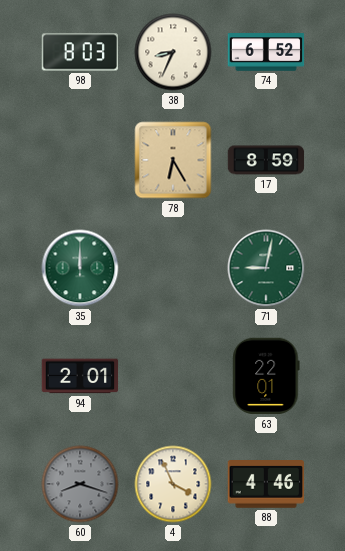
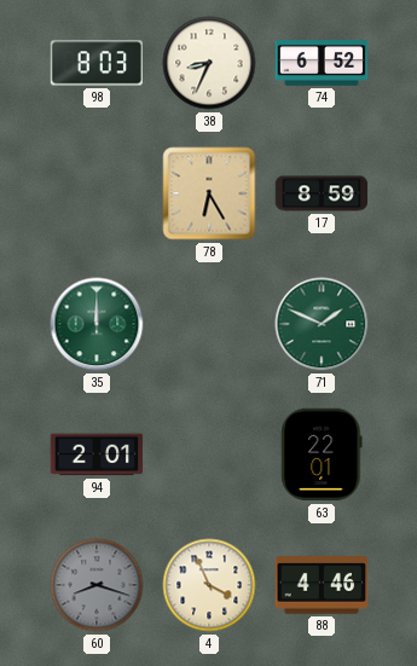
71: 9:02 -> 1:49
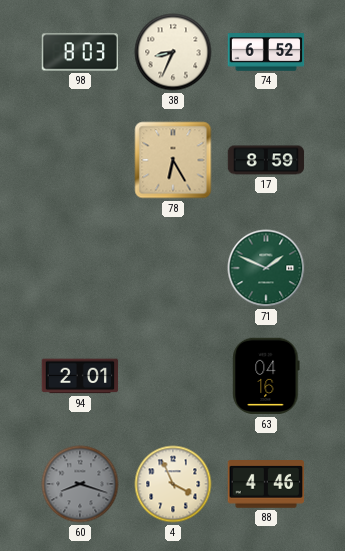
35: 12:00 -> none
63: 22:01 -> 04:16
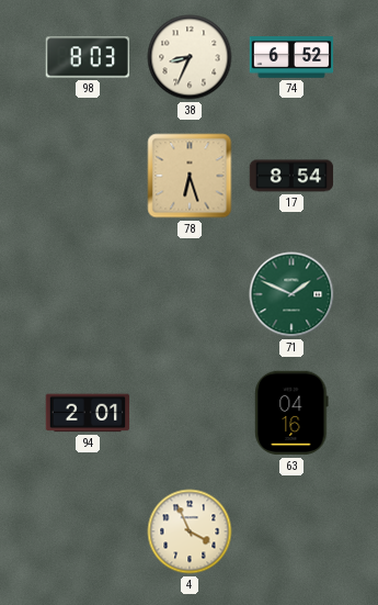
78: 6:25 -> 6:27
17: 8:59 -> 8:54
60: 8:18 -> none
88: 4:46 -> none
